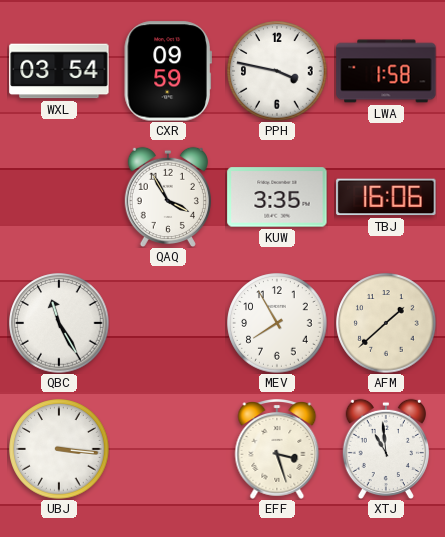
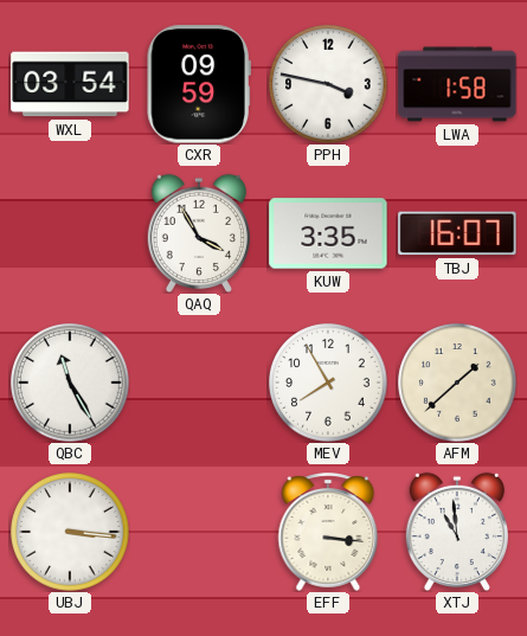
TBJ: 16:06 -> 16:07
EFF: 3:27 -> 3:16
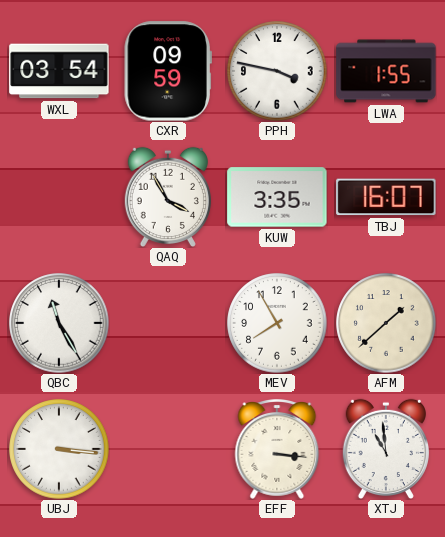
LWA: 1:58 -> 1:55
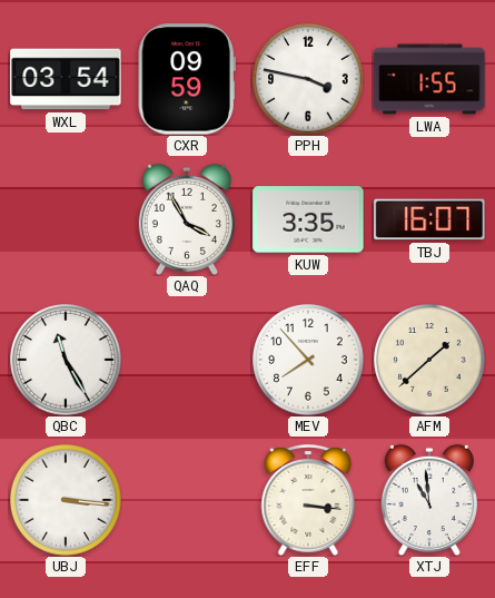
MEV: 7:55 -> 7:53
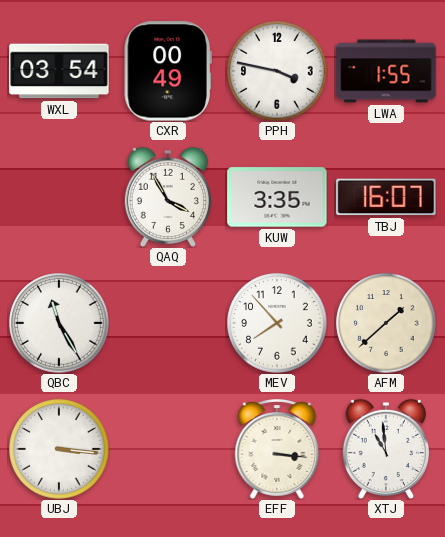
CXR: 09:59 -> 00:49
